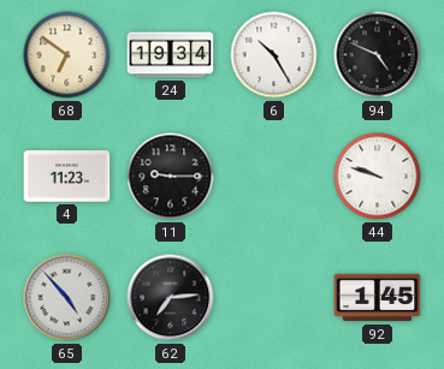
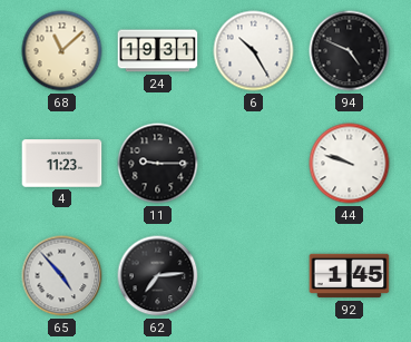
68: 6:51 -> 11:08
24: 19:34 -> 19:31
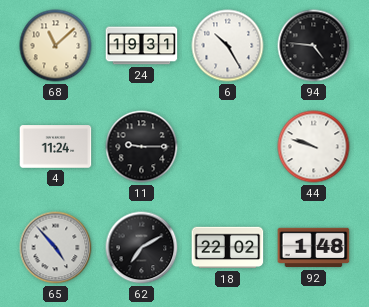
94: 4:49 -> 4:46
4: 11:23 -> 11:24
62: 7:14 -> 7:10
18: none -> 22:02
92: 1:45 -> 1:48
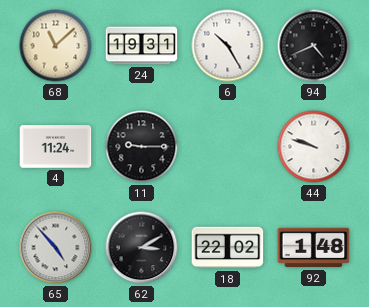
94: 4:46 -> 4:41
62: 7:10 -> 3:10
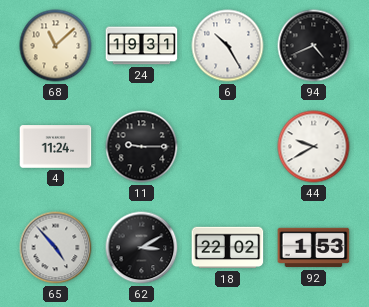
44: 9:48 -> 9:40
92: 1:48 -> 1:53
